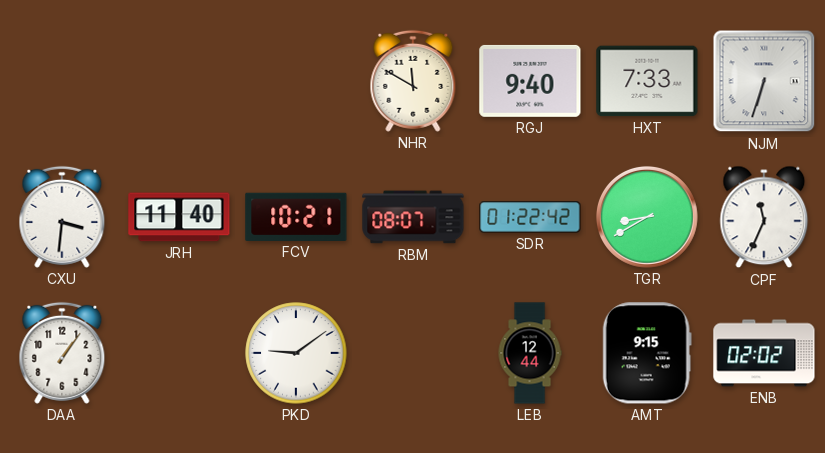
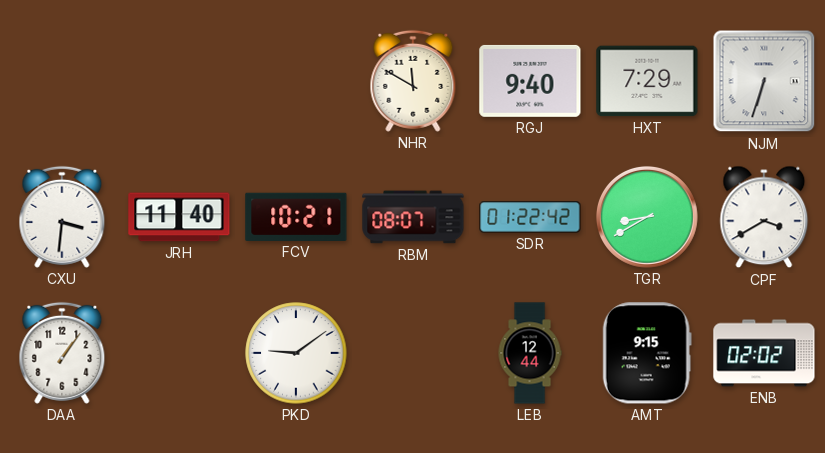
HXT: 7:33 -> 7:29
CPF: 11:34 -> 3:40
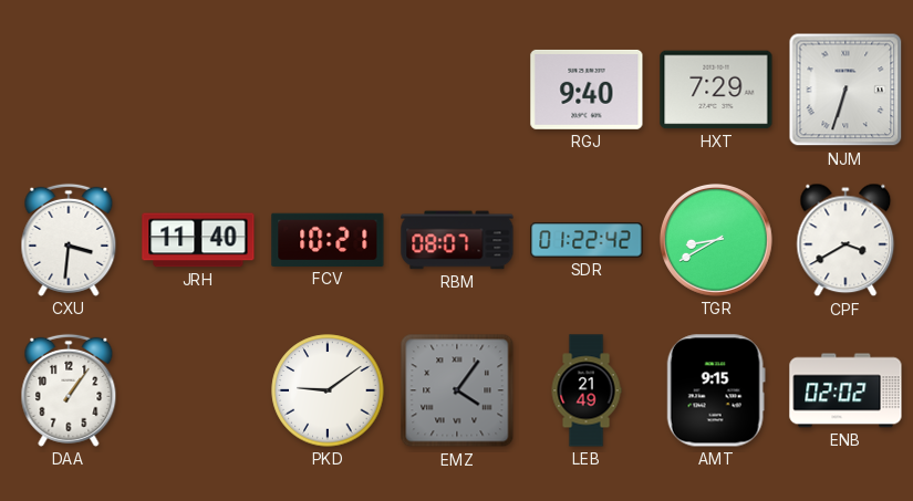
NHR: 11:50 -> none
EMZ: none -> 4:06
LEB: 12:44 -> 21:49
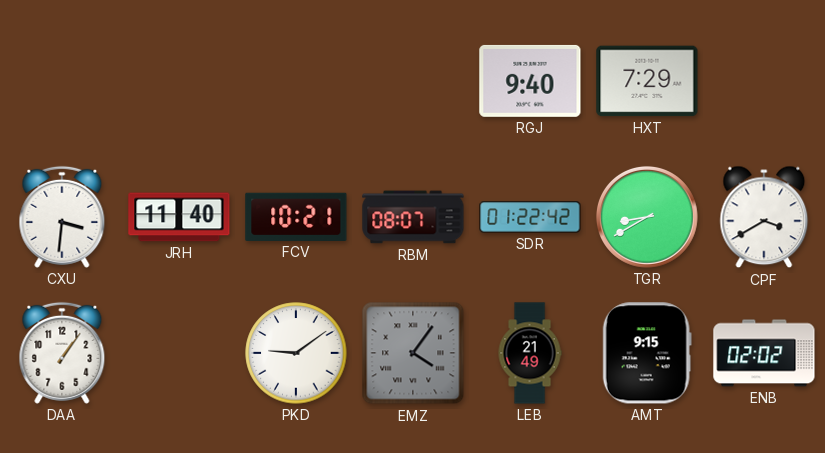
NJM: 6:33 -> none
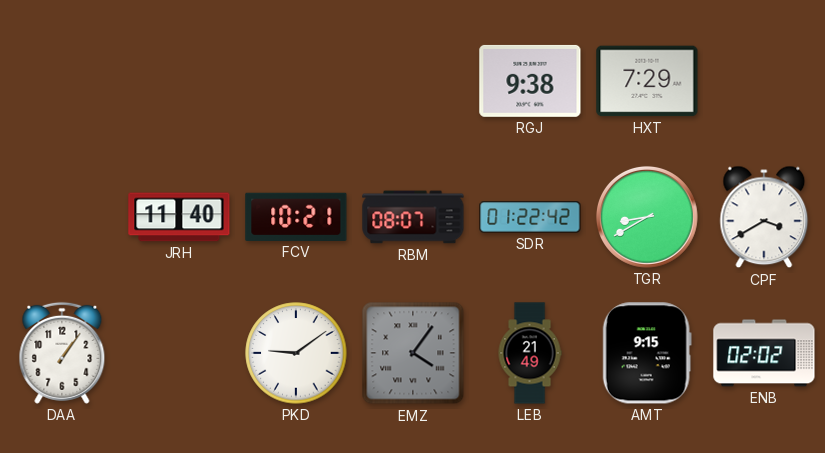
RGJ: 9:40 -> 9:38
CXU: 3:31 -> none
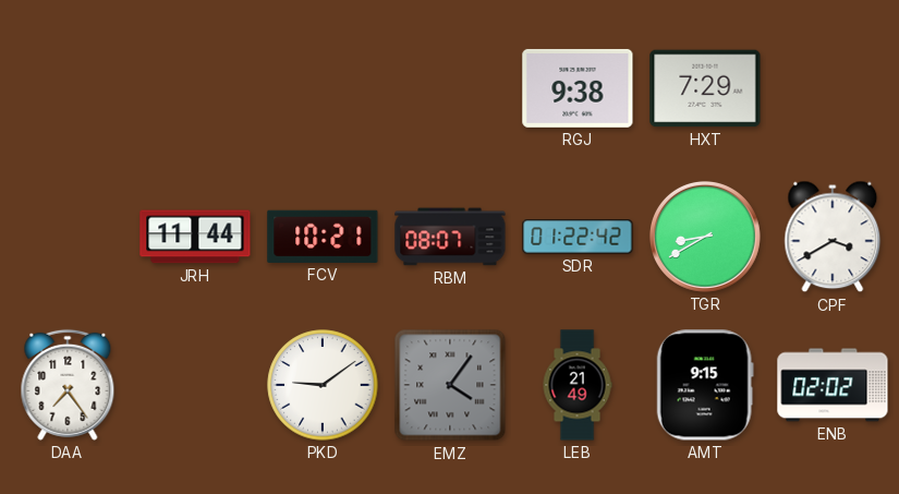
JRH: 11:40 -> 11:44
DAA: 1:06 -> 7:24
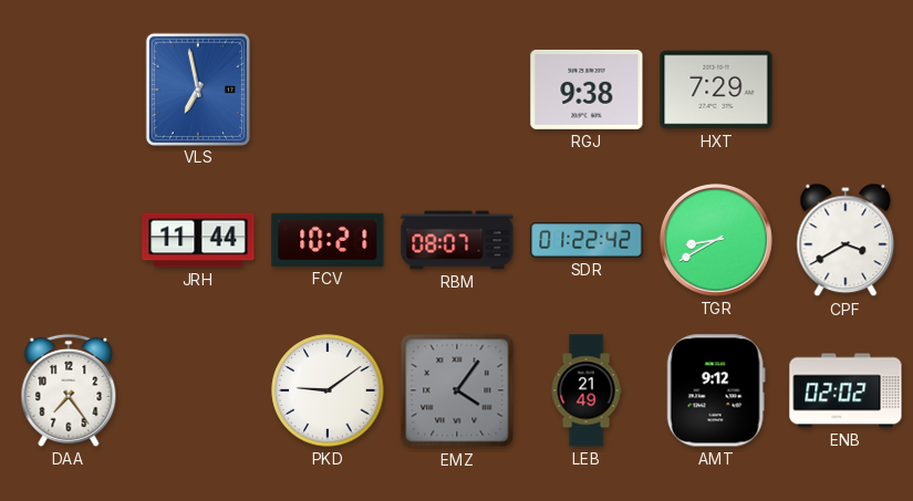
VLS: none -> 6:58
AMT: 9:15 -> 9:12
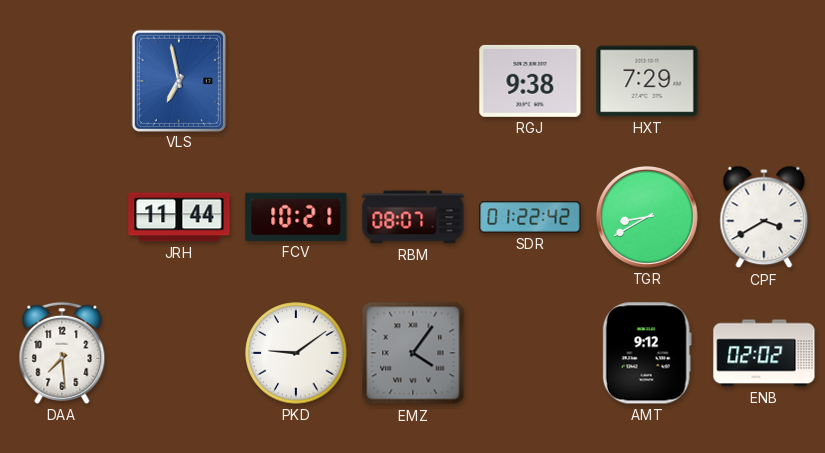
DAA: 7:24 -> 7:29
LEB: 21:49 -> none
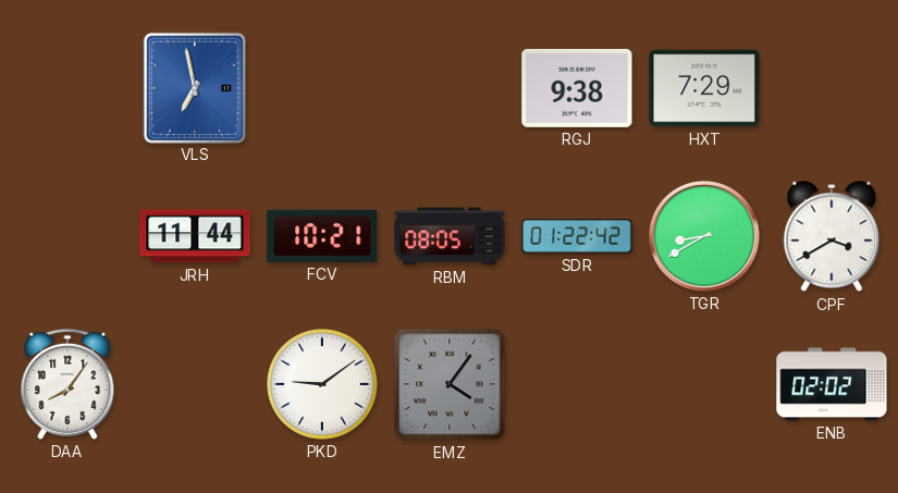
RBM: 08:07 -> 08:05
DAA: 7:29 -> 8:06
AMT: 9:12 -> none
